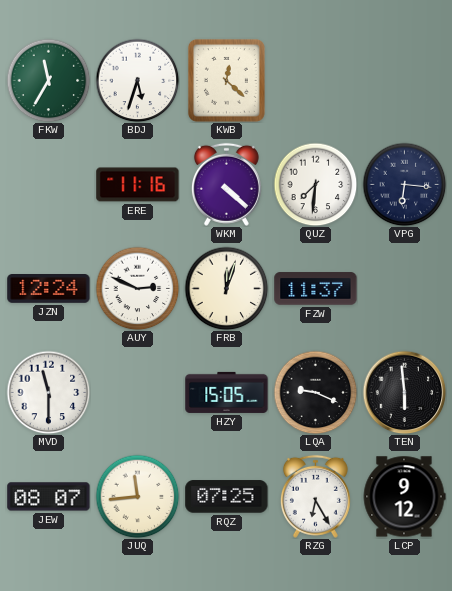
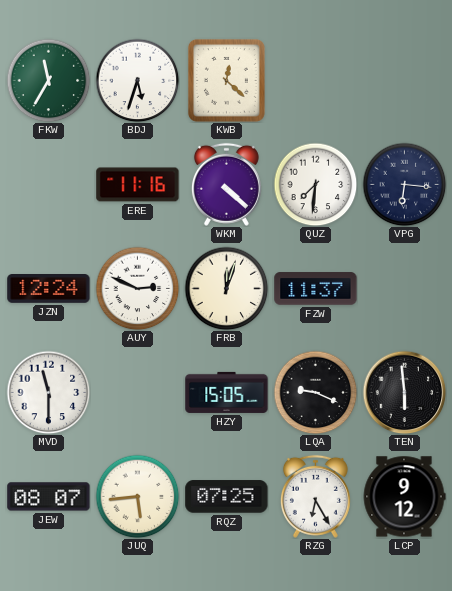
JUQ: 11:44 -> 5:44
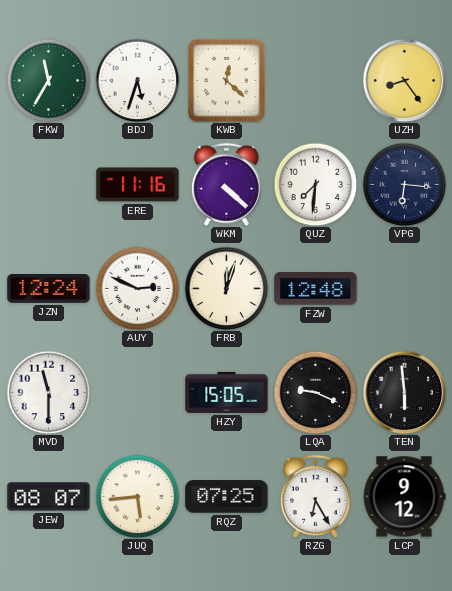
UZH: none -> 8:24
FZW: 11:37 -> 12:48
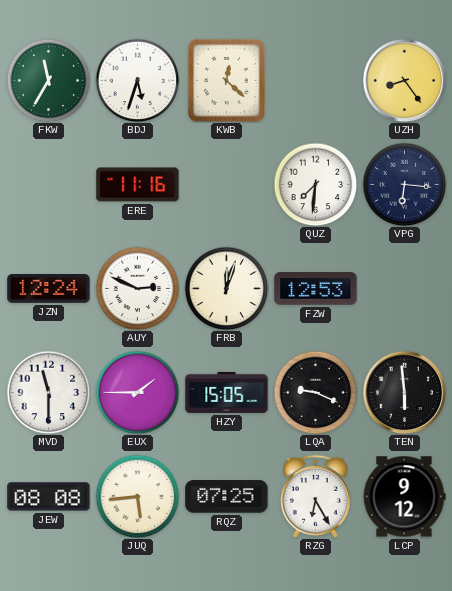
WKM: 4:22 -> none
FZW: 12:48 -> 12:53
EUX: none -> 1:45
JEW: 08:07 -> 08:08
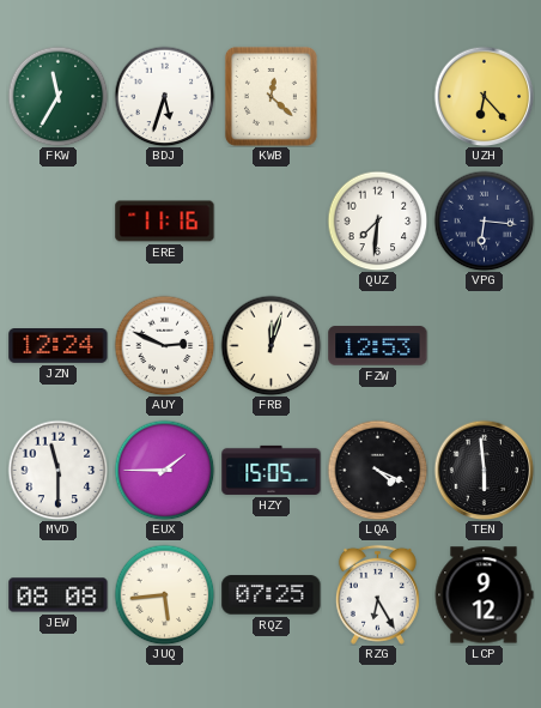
UZH: 8:24 -> 6:23
LQA: 9:19 -> 4:19
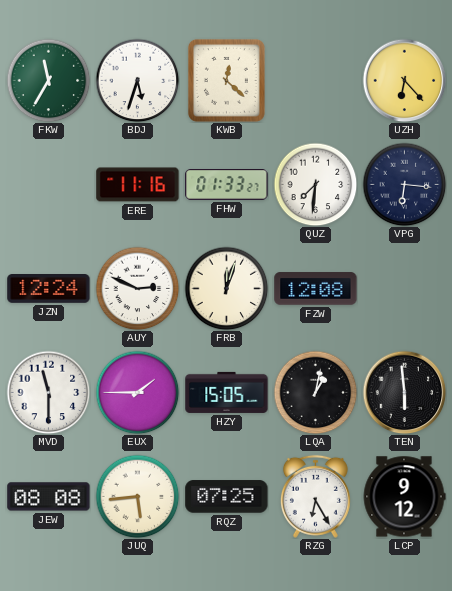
FHW: none -> 01:33
FZW: 12:53 -> 12:08
LQA: 4:19 -> 1:02
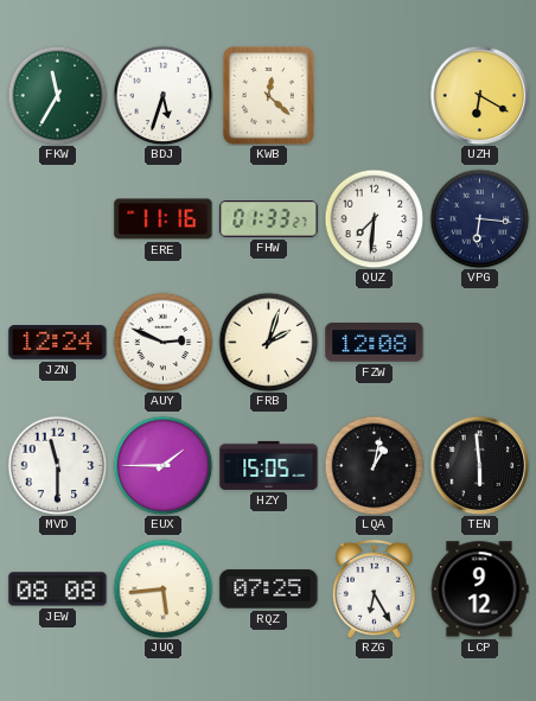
UZH: 6:23 -> 6:20
FRB: 12:03 -> 2:03
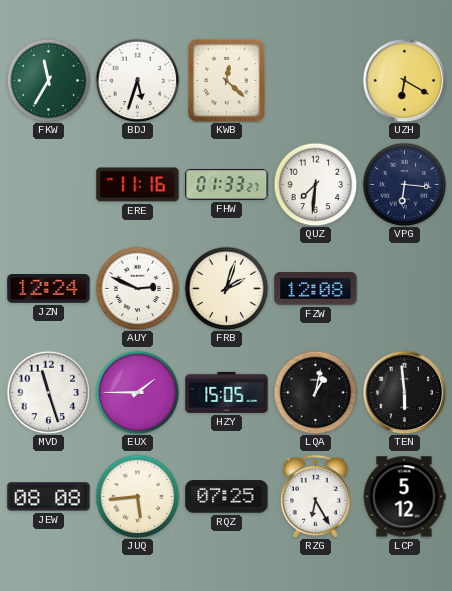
MVD: 11:30 -> 11:27
LCP: 9:12 -> 5:12
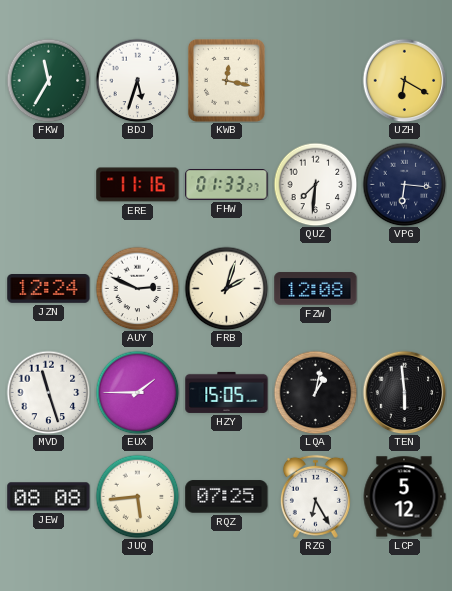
KWB: 12:22 -> 12:17
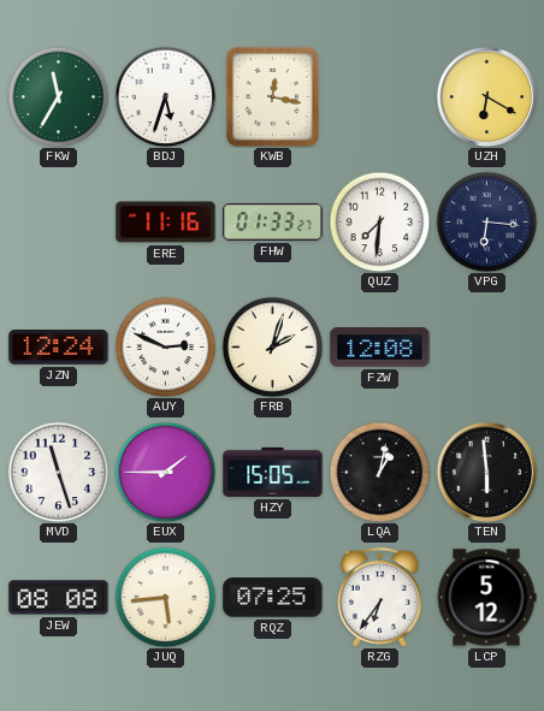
RZG: 6:25 -> 6:36
